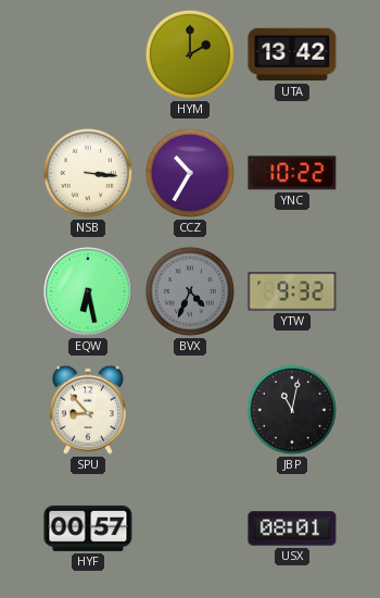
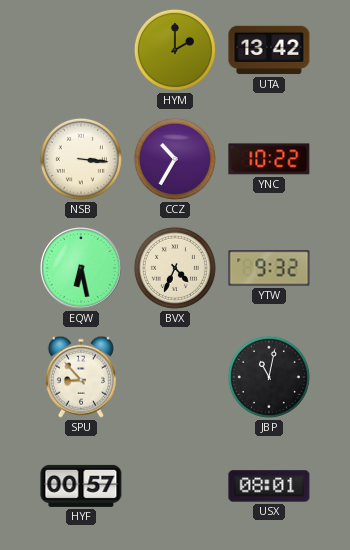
BVX dial: grey -> cream
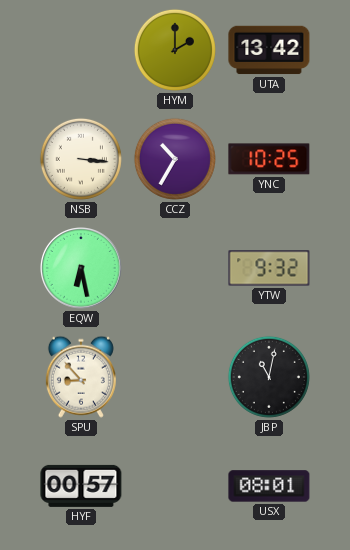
YNC: 10:22 -> 10:25
BVX: 4:34 -> none
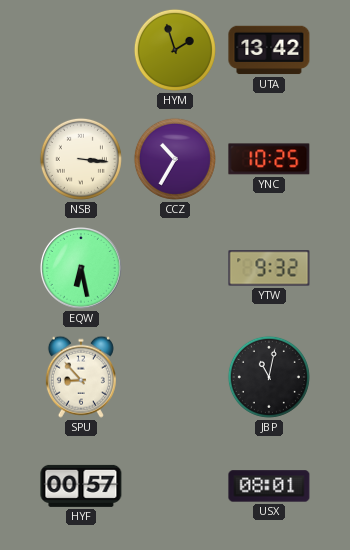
HYM: 2:00 -> 1:57
